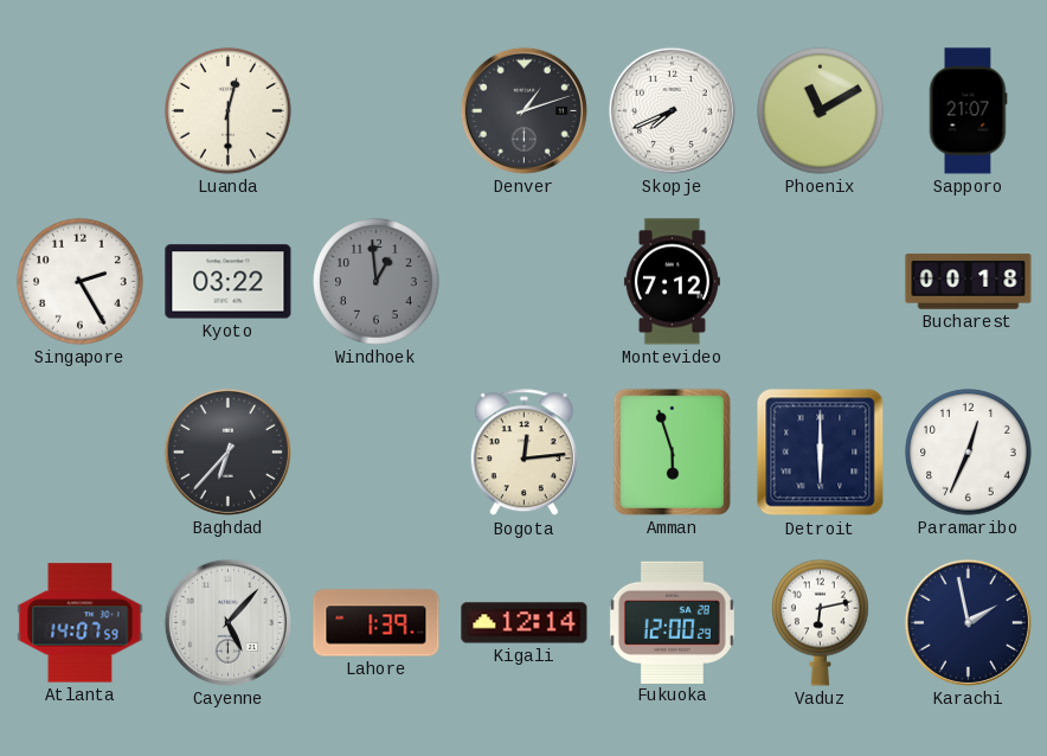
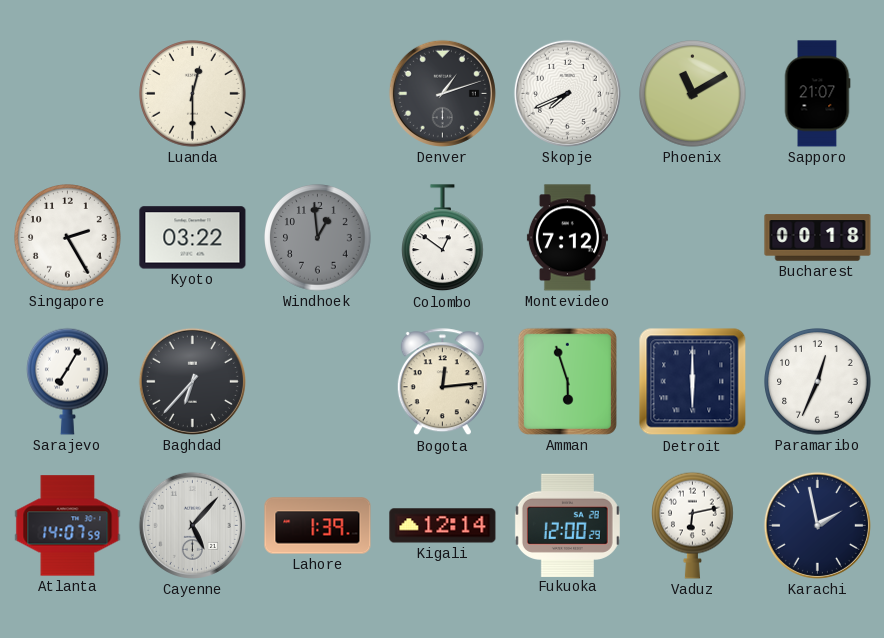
Colombo: none -> 12:51
Sarajevo: none -> 7:05
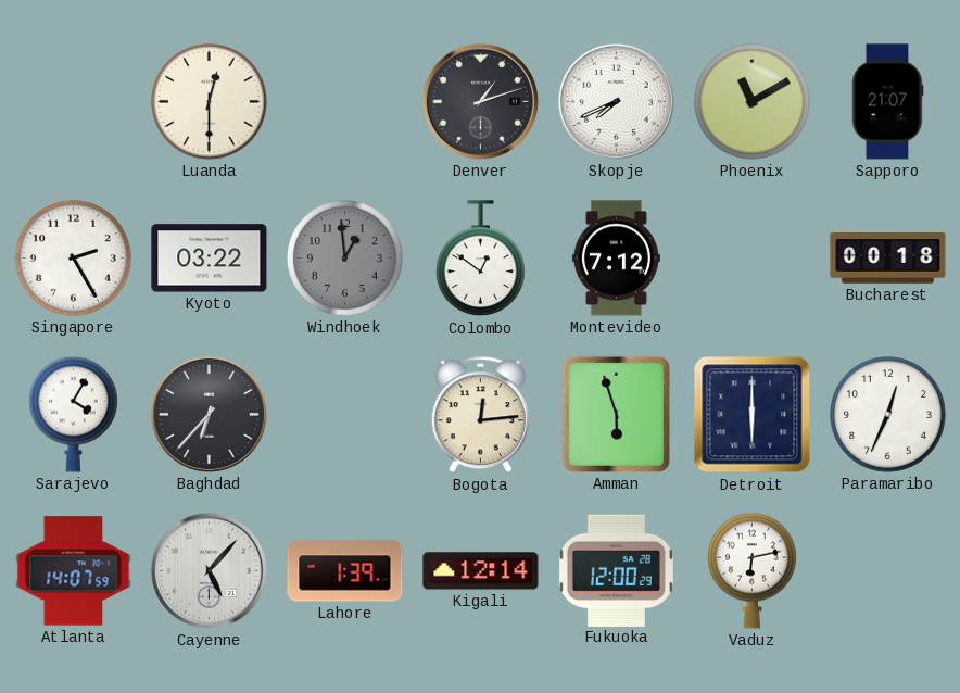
Sarajevo: 7:05 -> 4:05
Karachi: 1:58 -> none
